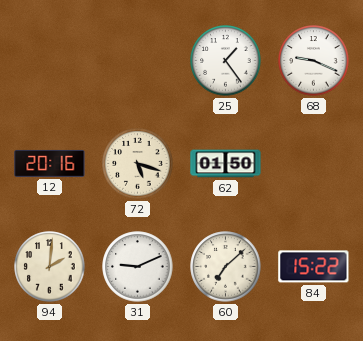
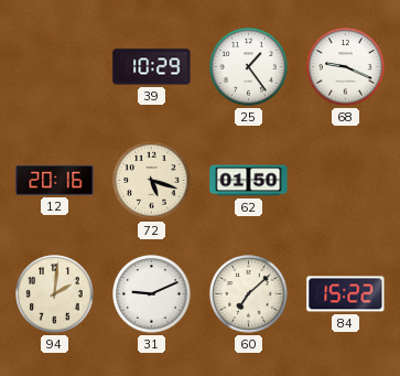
39: none -> 10:29
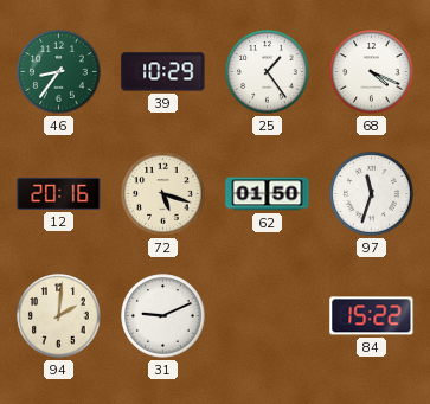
46: none -> 8:36
68: 9:19 -> 4:19
97: none -> 11:33
60: 7:08 -> none
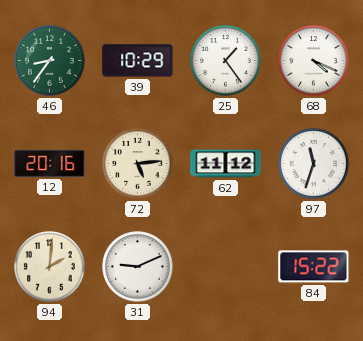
72: 5:18 -> 5:14
62: 01:50 -> 11:12
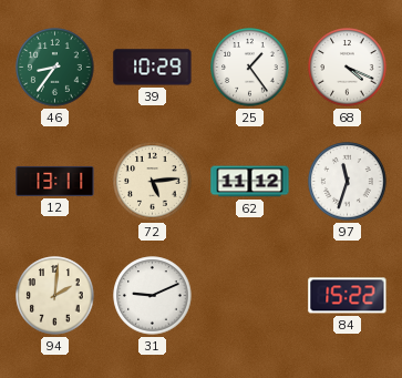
12: 20:16 -> 13:11
